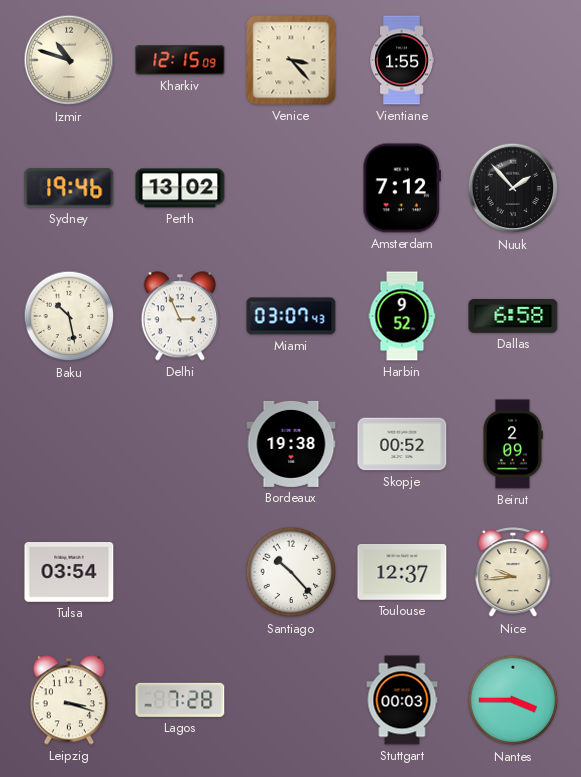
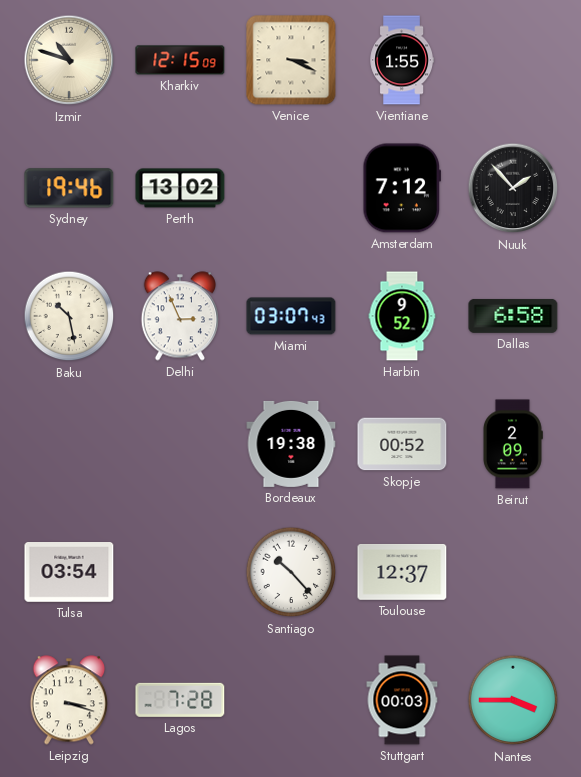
Venice: 3:23 -> 3:19
Nice: 9:44 -> none
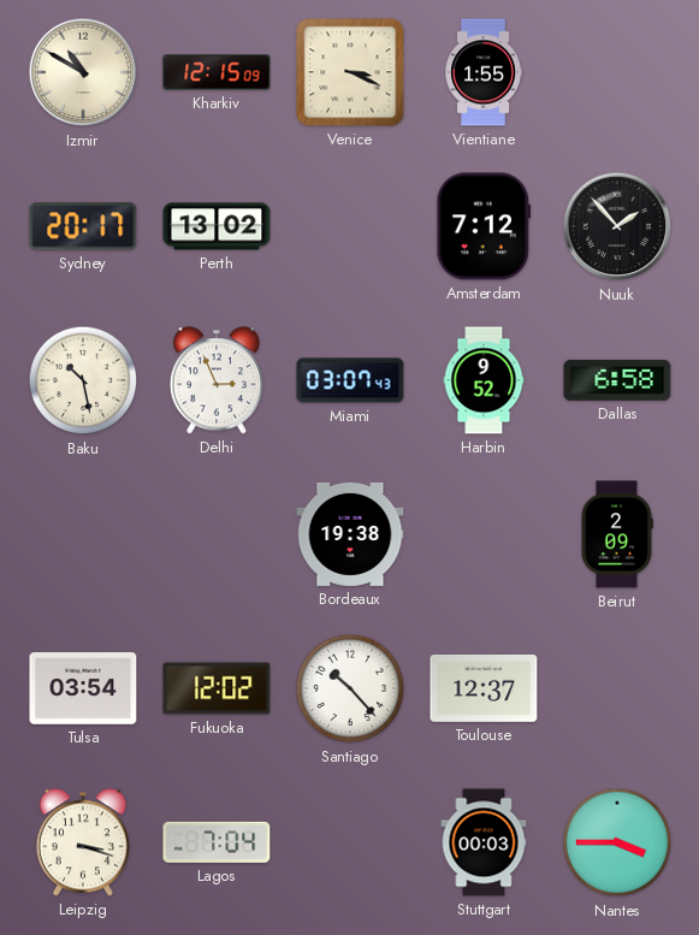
Izmir: 10:48 -> 10:50
Sydney: 19:46 -> 20:17
Skopje: 00:52 -> none
Fukuoka: none -> 12:02
Lagos: 7:28 -> 7:04
